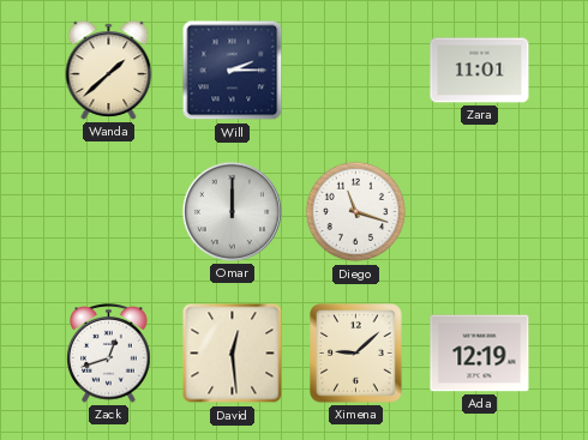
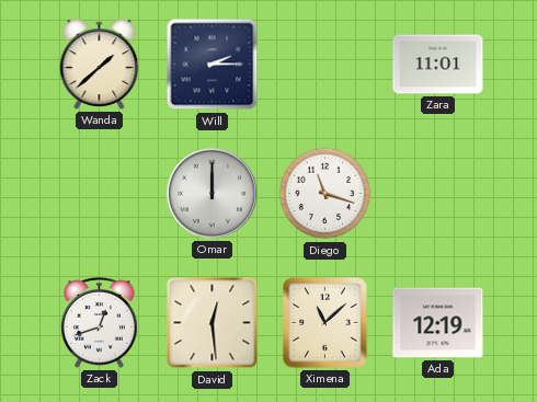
Ximena: 9:08 -> 11:08
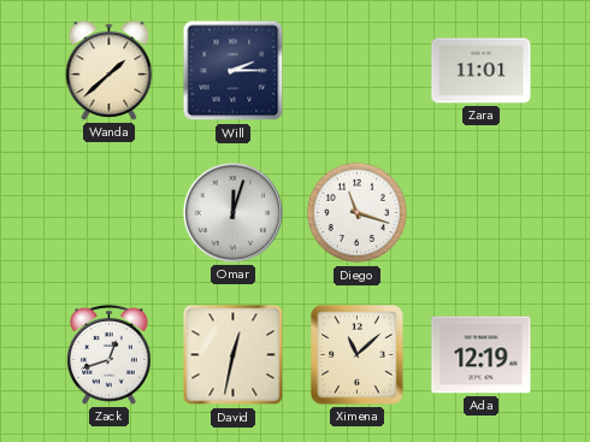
Omar: 12:00 -> 12:03
David: 12:29 -> 12:32
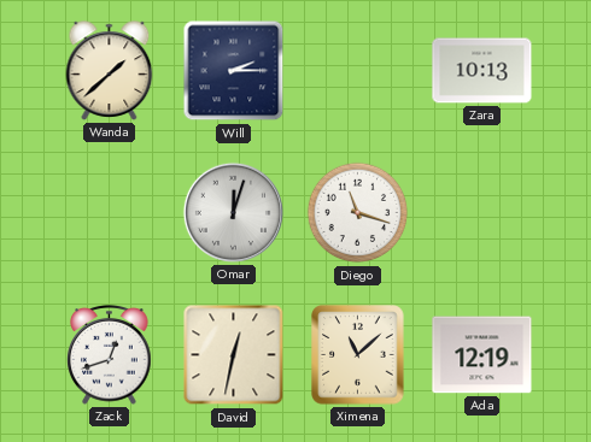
Zara: 11:01 -> 10:13
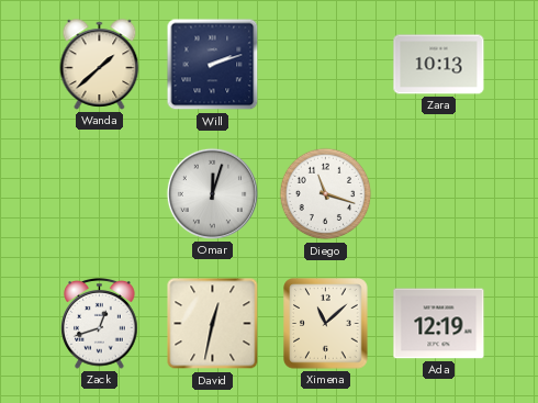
Will: 2:15 -> 2:12
